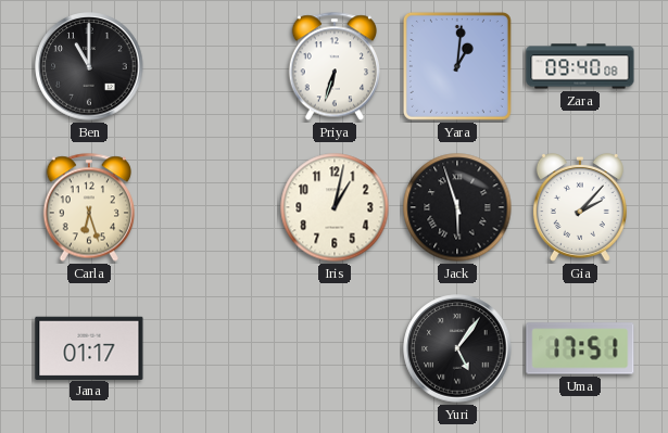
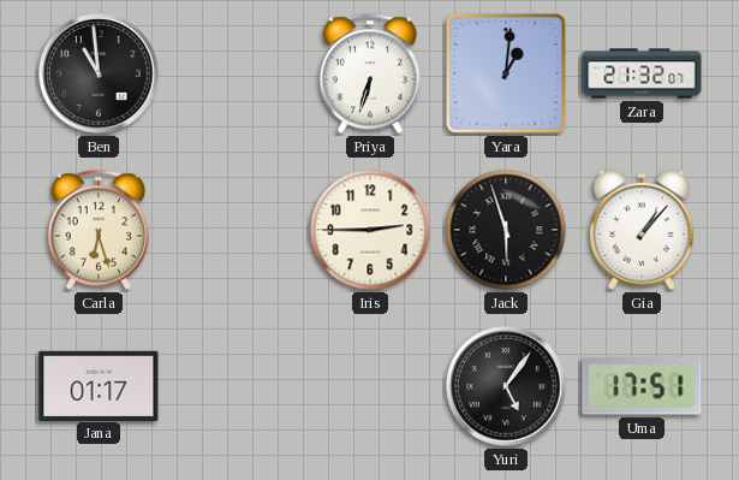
Ben: 11:00 -> 10:59
Zara: 09:40 -> 21:32
Iris: 1:02 -> 2:45
Gia: 2:07 -> 1:07
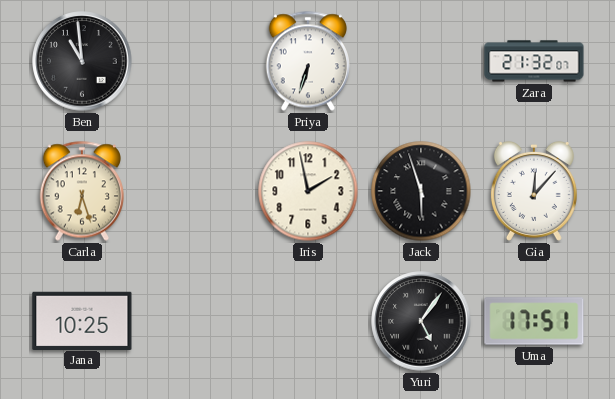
Yara: 1:01 -> none
Iris: 2:45 -> 1:58
Gia: 1:07 -> 12:07
Jana: 01:17 -> 10:25
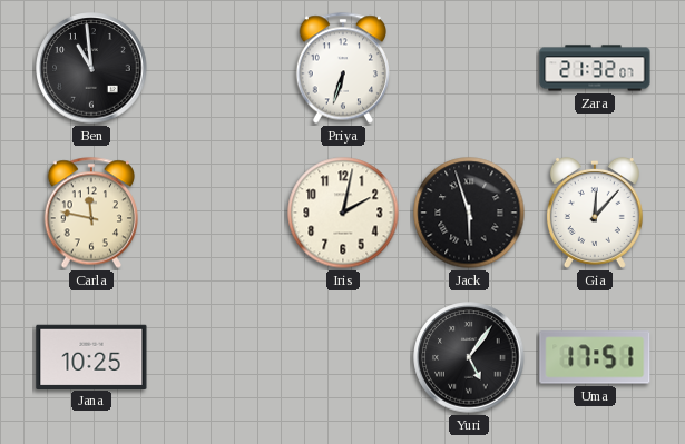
Carla: 6:27 -> 11:47
Iris: 1:58 -> 2:02
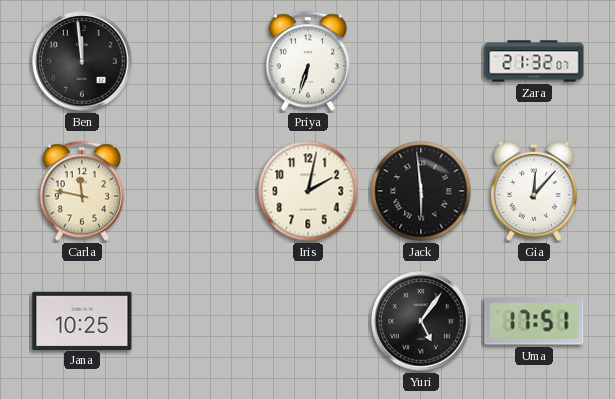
Ben: 10:59 -> 11:59
Jack: 5:57 -> 5:59
